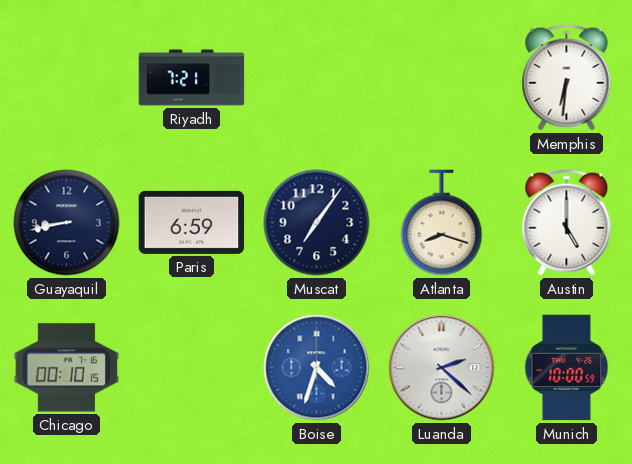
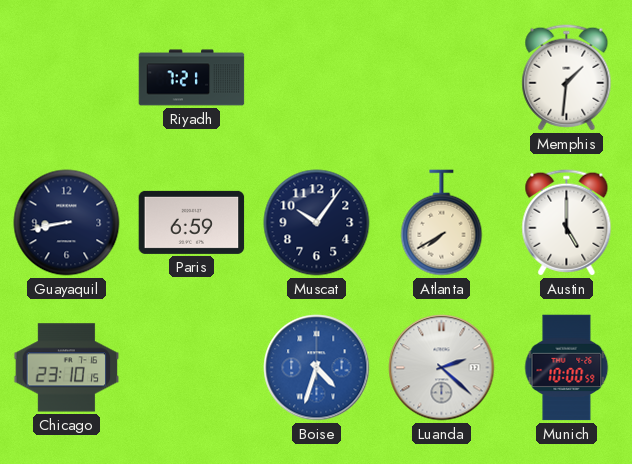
Memphis: 6:31 -> 1:31
Muscat: 7:06 -> 10:06
Atlanta: 8:18 -> 7:40
Chicago: 00:10 -> 23:10
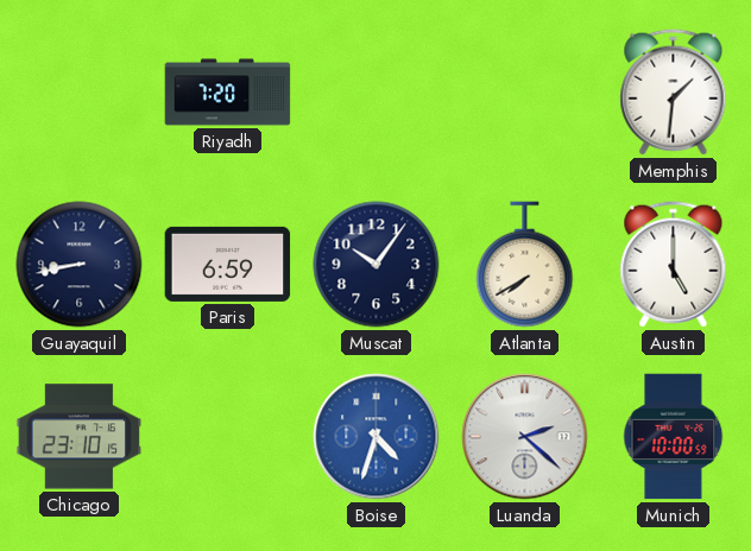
Riyadh: 7:21 -> 7:20
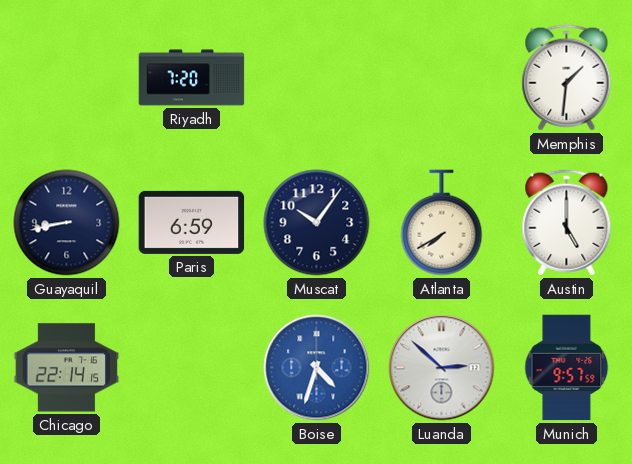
Chicago: 23:10 -> 22:14
Luanda: 2:22 -> 2:52
Munich: 10:00 -> 9:57
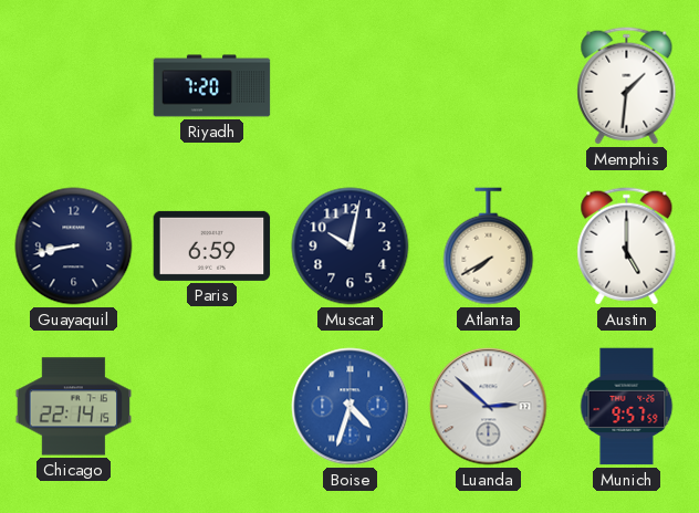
Muscat: 10:06 -> 10:02
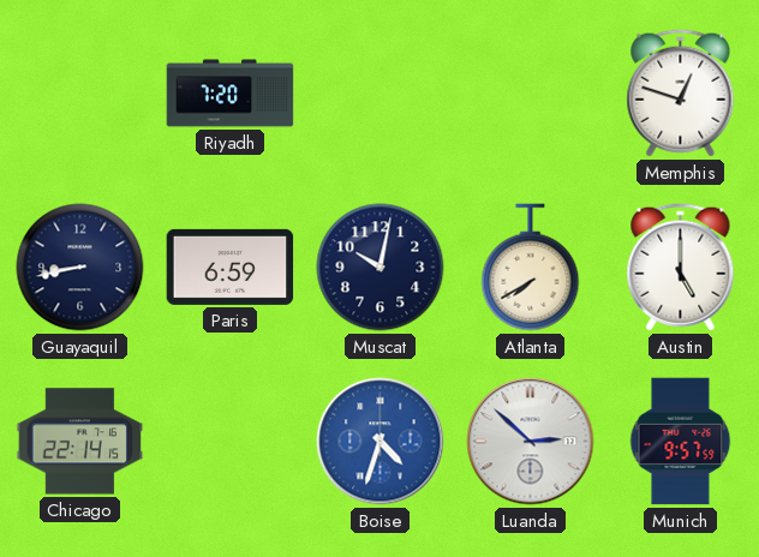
Memphis: 1:31 -> 12:48
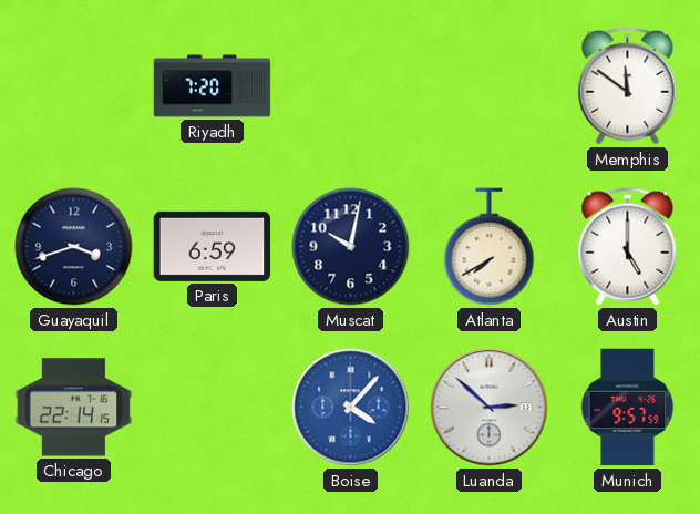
Memphis: 12:48 -> 11:51
Guayaquil: 8:43 -> 3:42
Boise: 4:33 -> 4:07
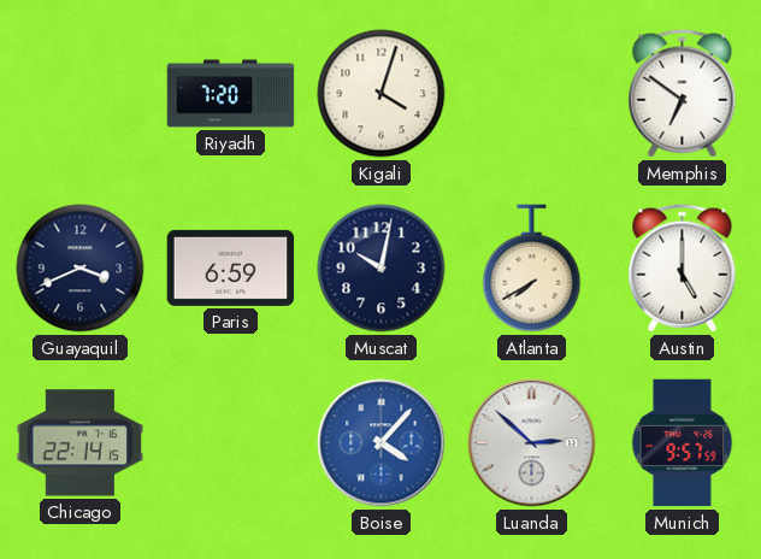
Kigali: none -> 4:03
Memphis: 11:51 -> 6:51
Guayaquil: 3:42 -> 3:41
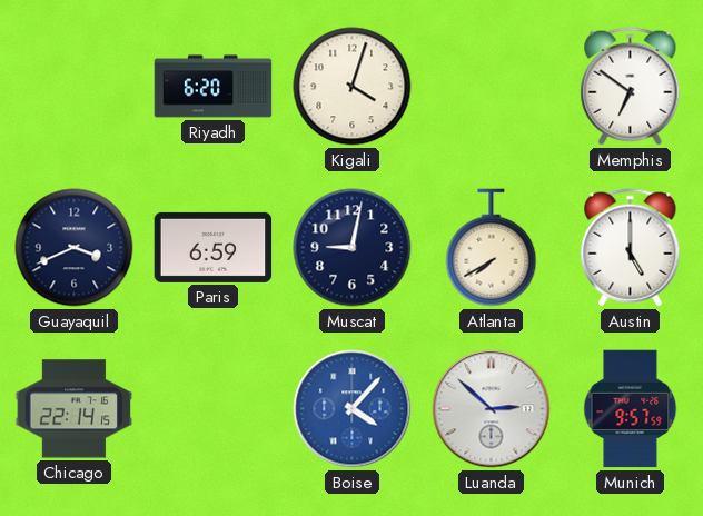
Riyadh: 7:20 -> 6:20
Muscat: 10:02 -> 9:02
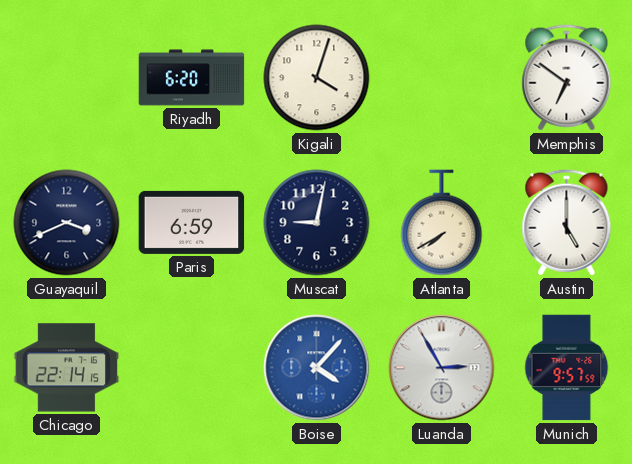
Luanda: 2:52 -> 2:55
